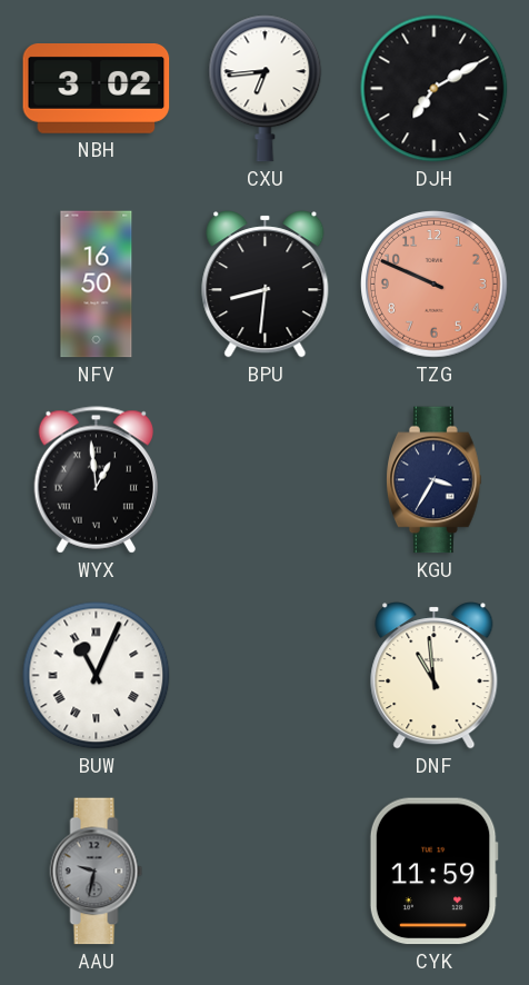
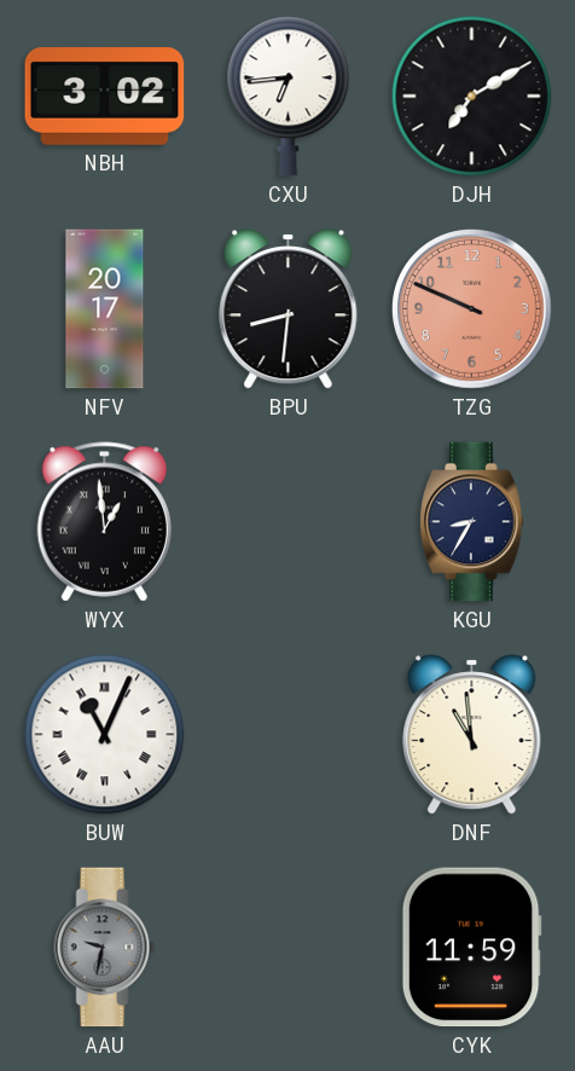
NFV: 16:50 -> 20:17
KGU: 3:35 -> 8:35
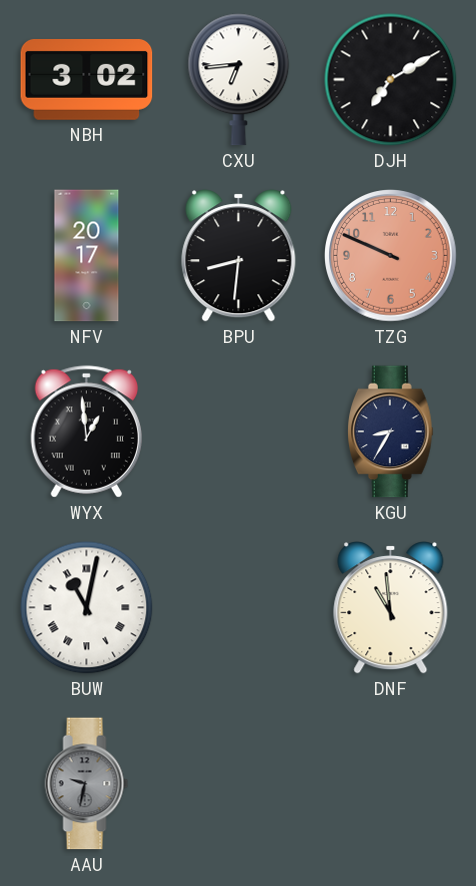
BUW: 11:04 -> 11:02
CYK: 11:59 -> none
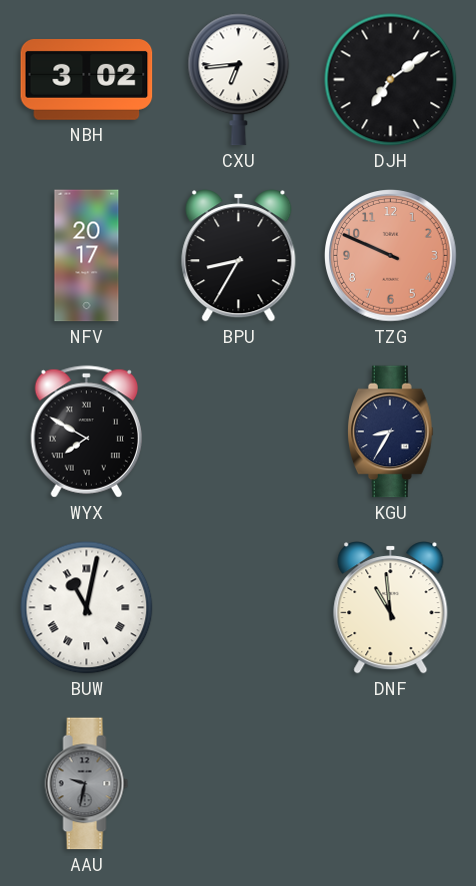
DJH: 7:10 -> 7:09
BPU: 8:31 -> 8:35
WYX: 12:59 -> 7:50
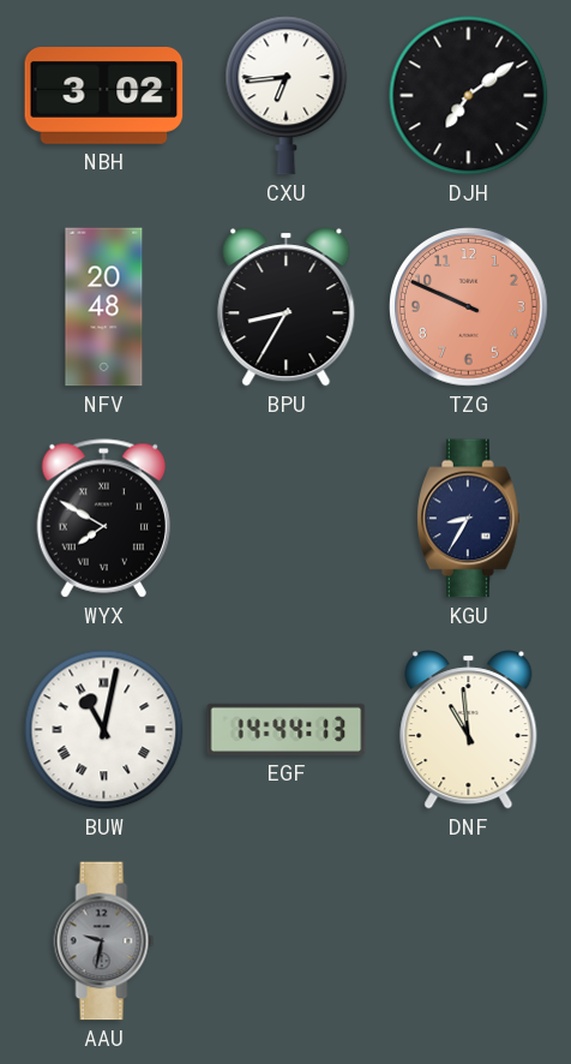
NFV: 20:17 -> 20:48
EGF: none -> 14:44
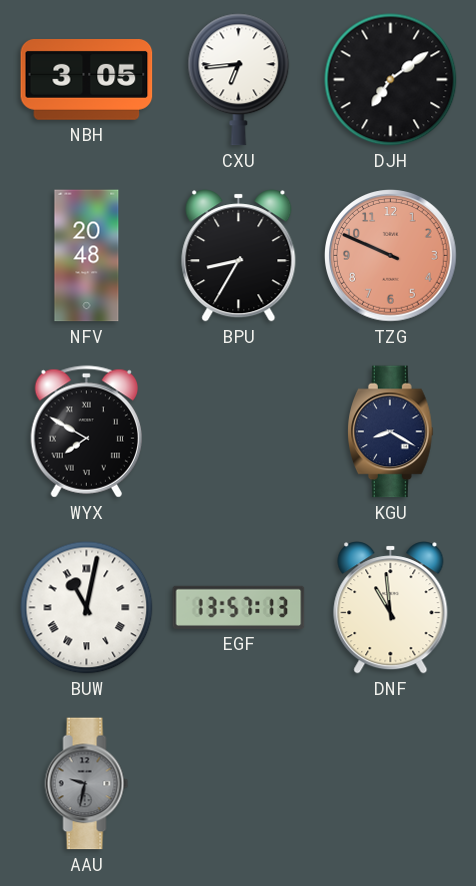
NBH: 3:02 -> 3:05
KGU: 8:35 -> 8:20
EGF: 14:44 -> 13:57
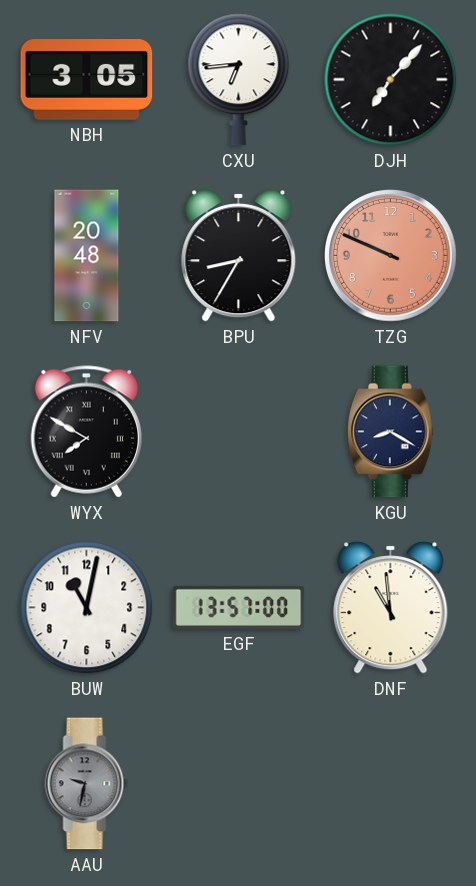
DJH: 7:09 -> 7:07
BUW numerals: Roman -> Arabic
EGF: 13:57:13 -> 13:57:00
